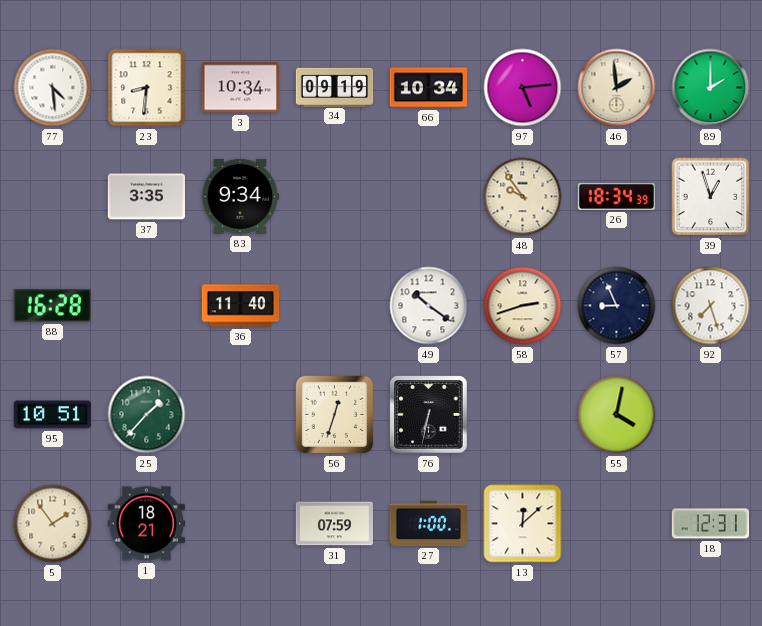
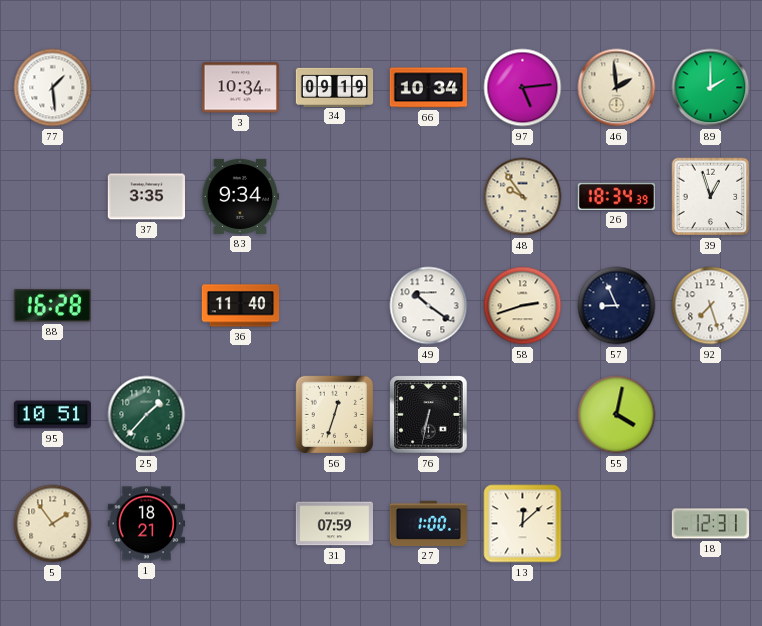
77: 4:29 -> 1:29
23: 8:31 -> none
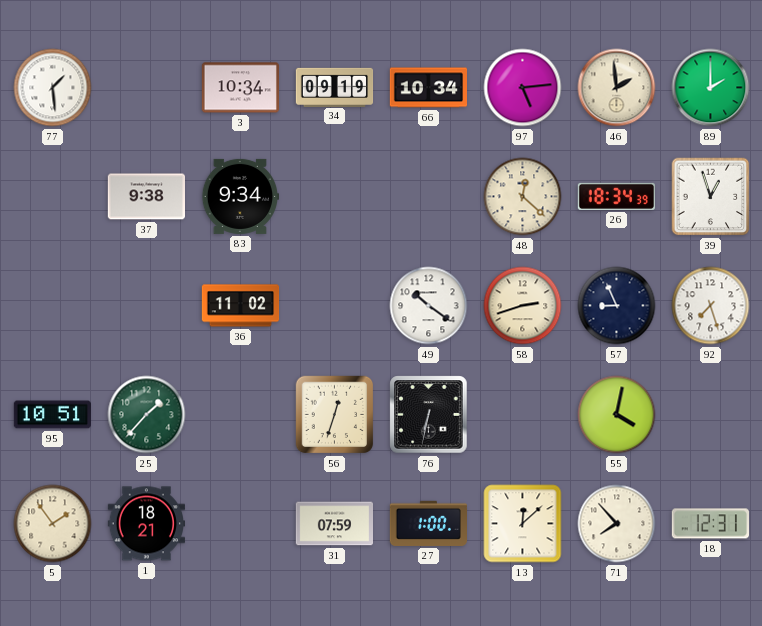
37: 3:35 -> 9:38
48: 9:54 -> 12:22
88: 16:28 -> none
36: 11:40 -> 11:02
71: none -> 7:53
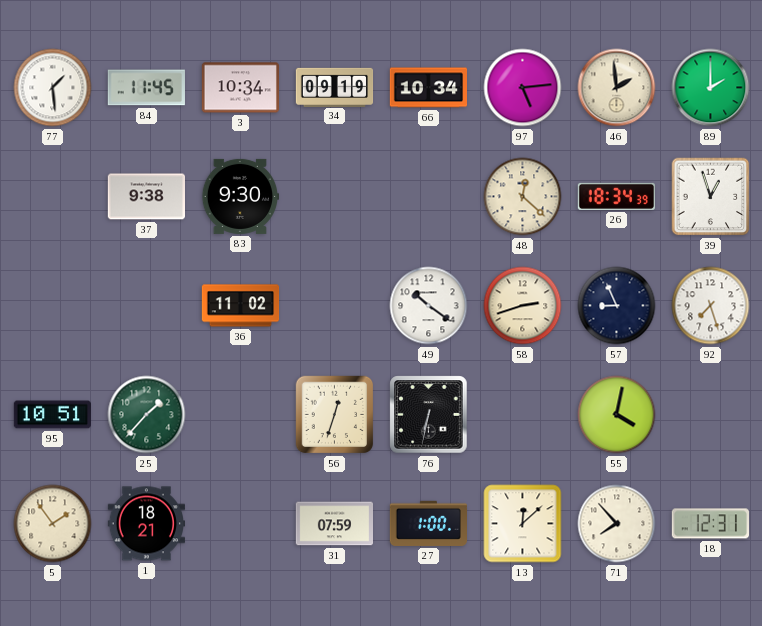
84: none -> 11:45
83: 9:34 -> 9:30
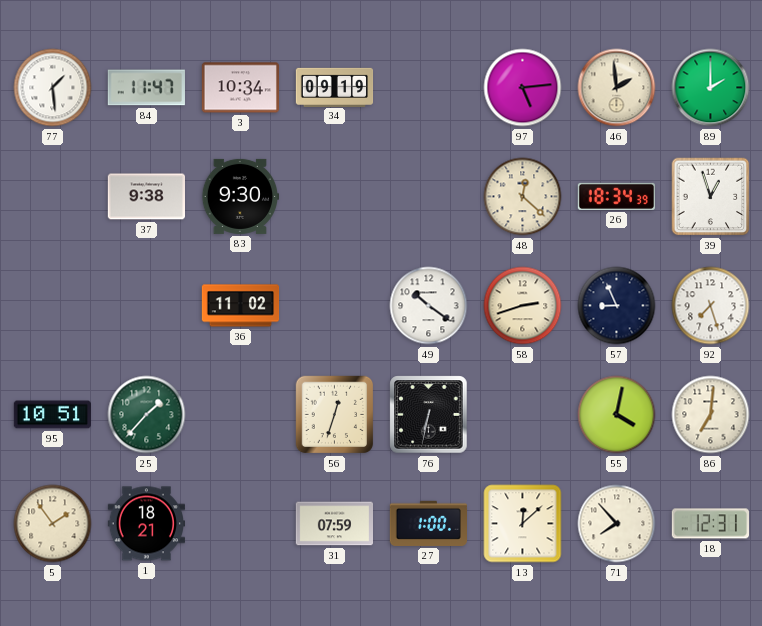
84: 11:45 -> 11:47
66: 10:34 -> none
86: none -> 7:01
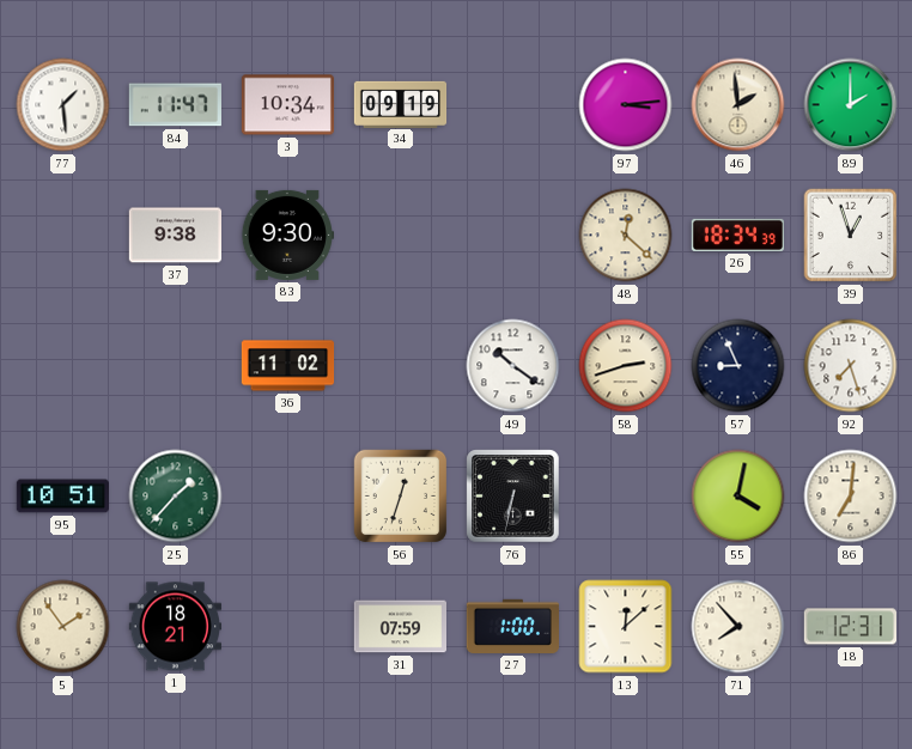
97: 5:14 -> 3:14
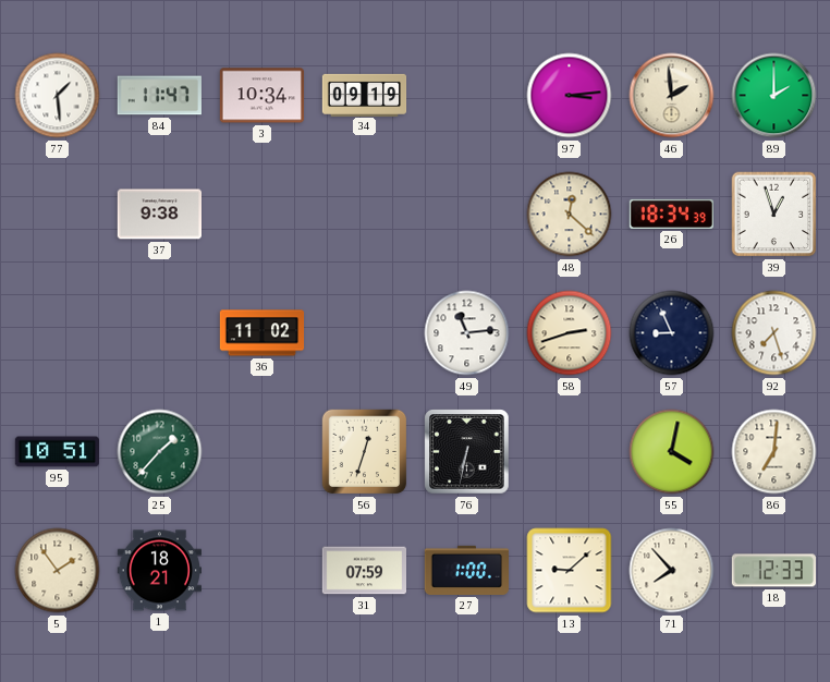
83: 9:30 -> none
49: 10:21 -> 11:14
13: 12:08 -> 9:08
18: 12:31 -> 12:33
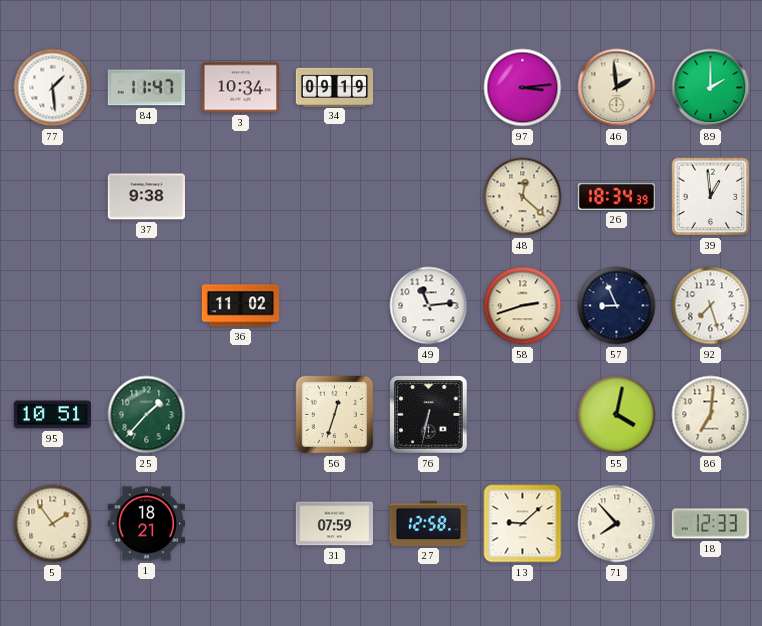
39: 12:57 -> 12:59
27: 1:00 -> 12:58
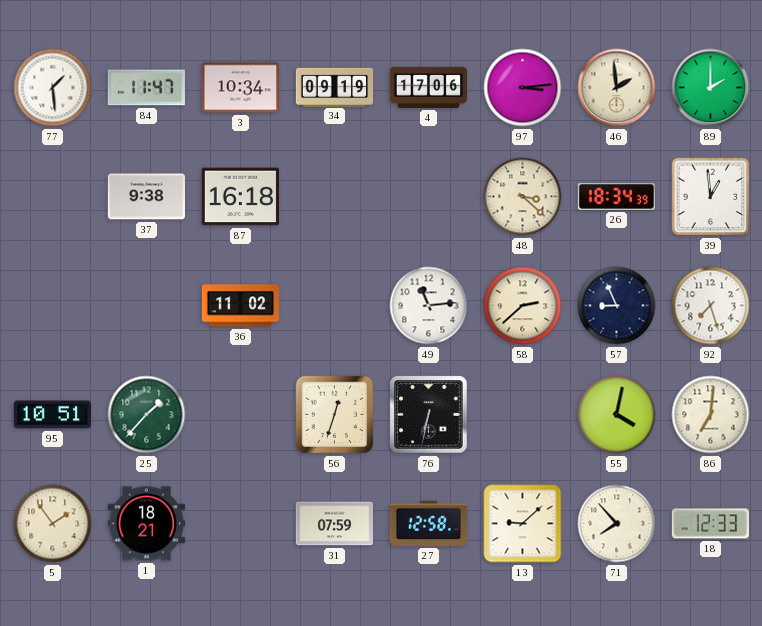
4: none -> 17:06
87: none -> 16:18
48: 12:22 -> 3:22
58: 2:42 -> 2:38
